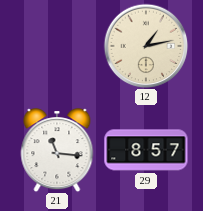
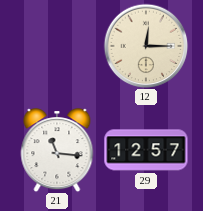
12: 1:13 -> 12:15
29: 8:57 -> 12:57
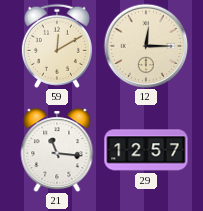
59: none -> 12:10
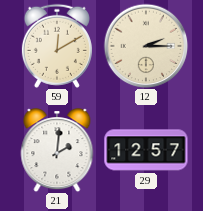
12: 12:15 -> 2:15
21: 11:16 -> 2:01
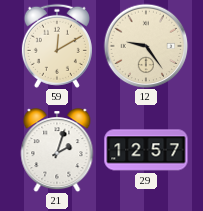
12: 2:15 -> 9:24
21: 2:01 -> 2:03
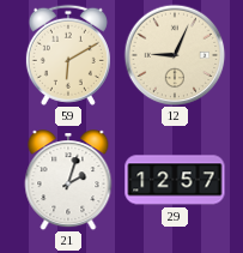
59: 12:10 -> 6:10
12: 9:24 -> 9:04
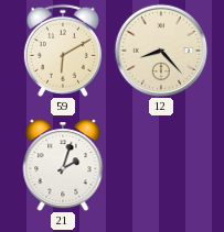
12: 9:04 -> 8:23
29: 12:57 -> none
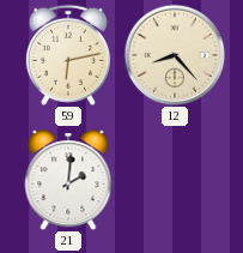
59: 6:10 -> 6:13
21: 2:03 -> 2:01
